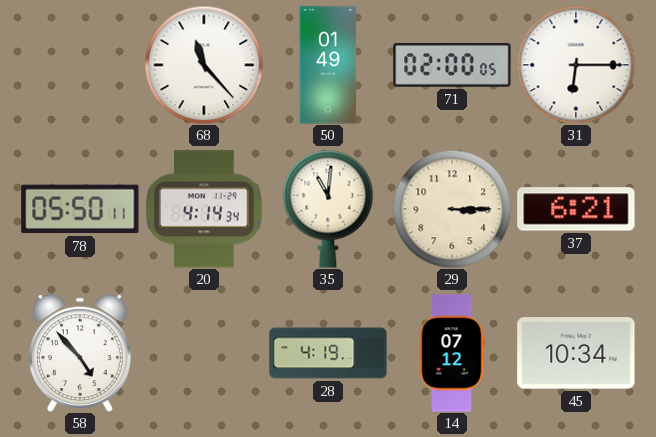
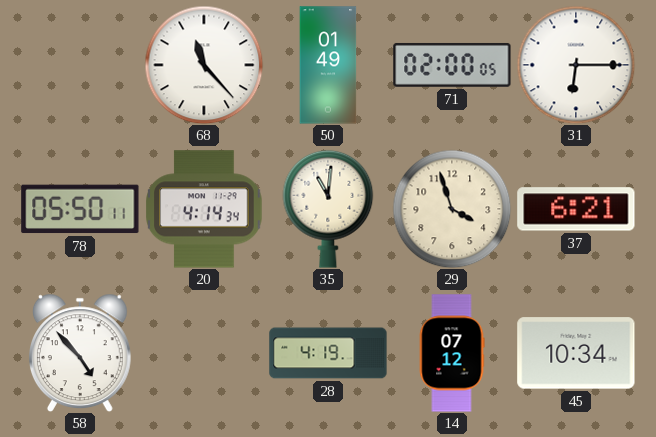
29: 3:15 -> 3:57
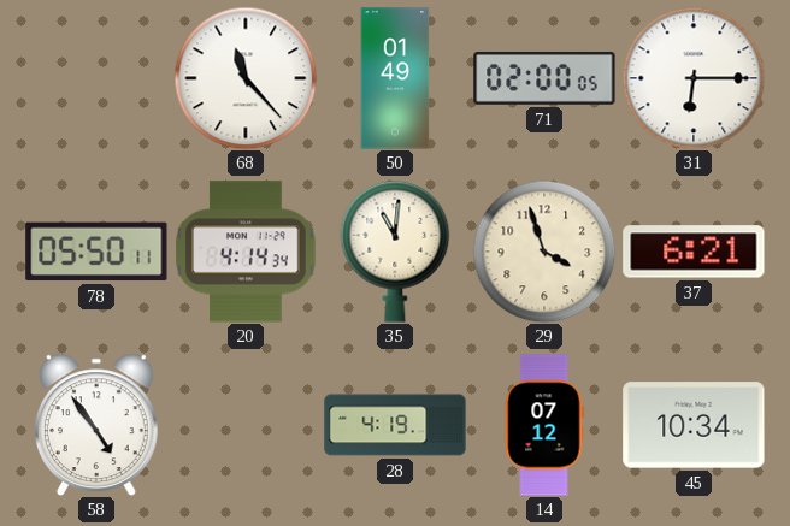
58: 4:53 -> 4:54
